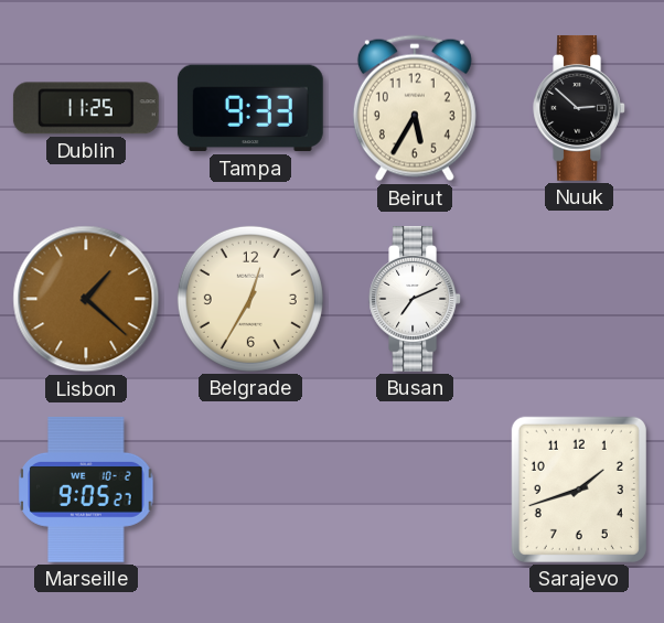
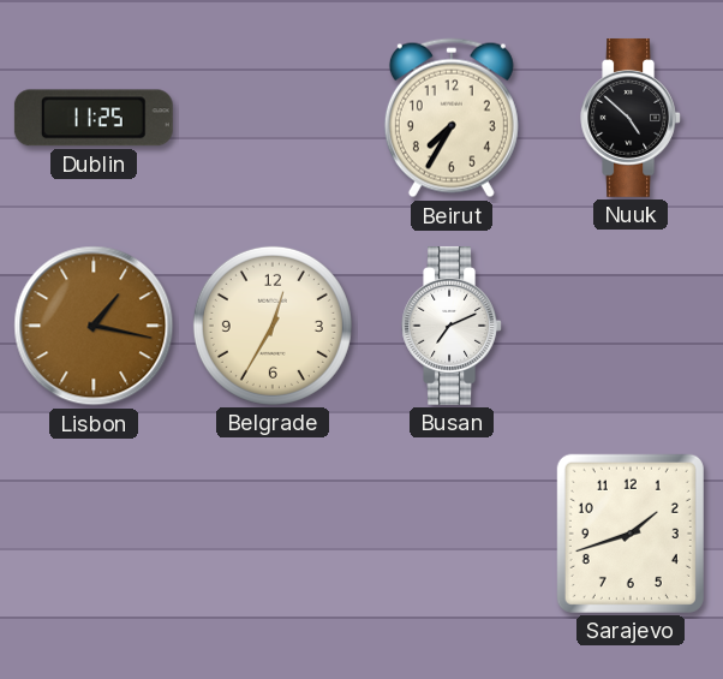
Tampa: 9:33 -> none
Beirut: 5:35 -> 7:35
Nuuk: 2:52 -> 4:52
Lisbon: 1:22 -> 1:17
Marseille: 9:05 -> none
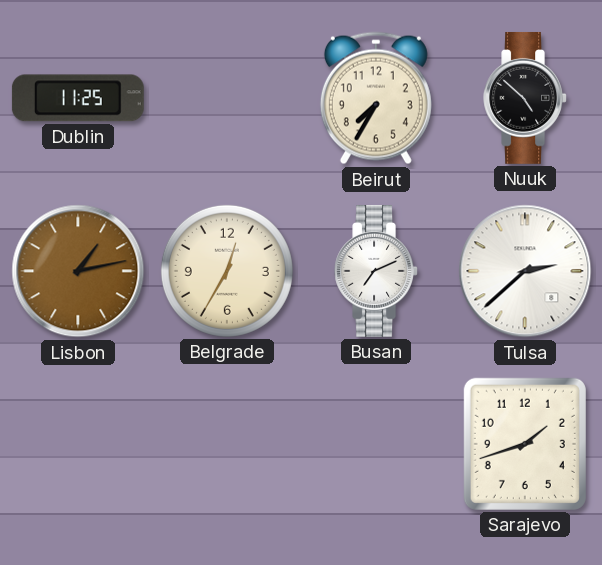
Lisbon: 1:17 -> 1:13
Tulsa: none -> 2:38
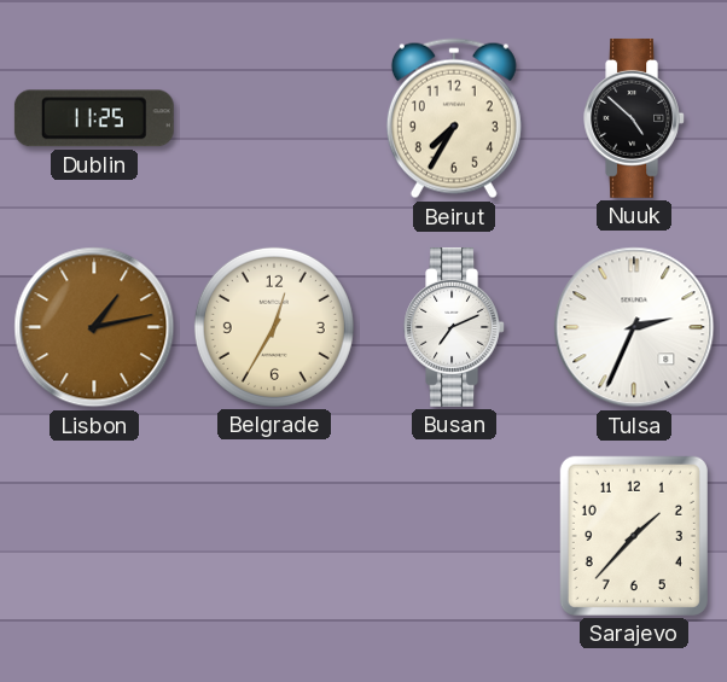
Tulsa: 2:38 -> 2:34
Sarajevo: 1:42 -> 1:37
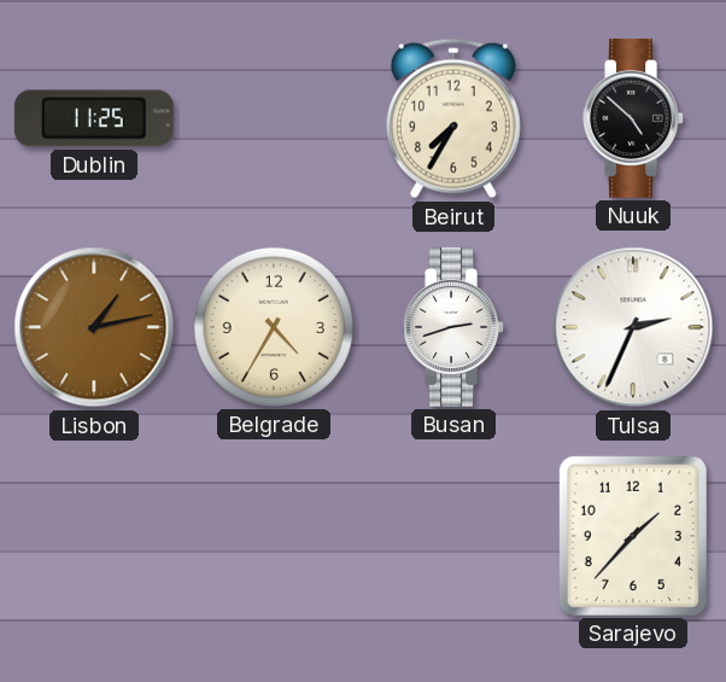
Belgrade: 12:35 -> 4:35
Busan: 7:11 -> 2:42
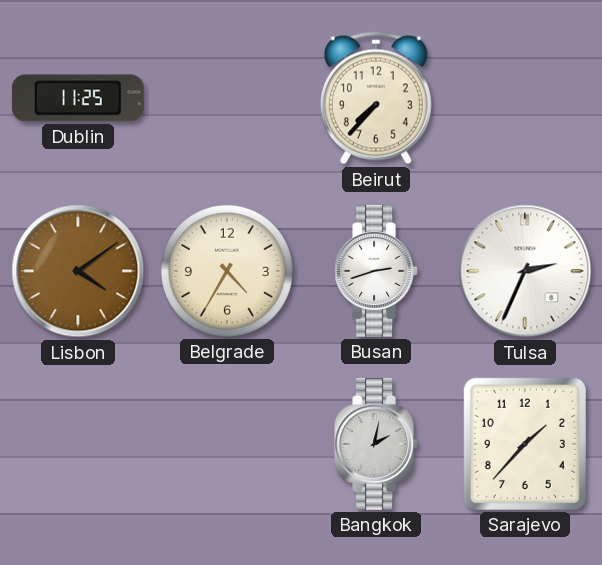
Beirut: 7:35 -> 7:37
Nuuk: 4:52 -> none
Lisbon: 1:13 -> 4:09
Bangkok: none -> 2:02
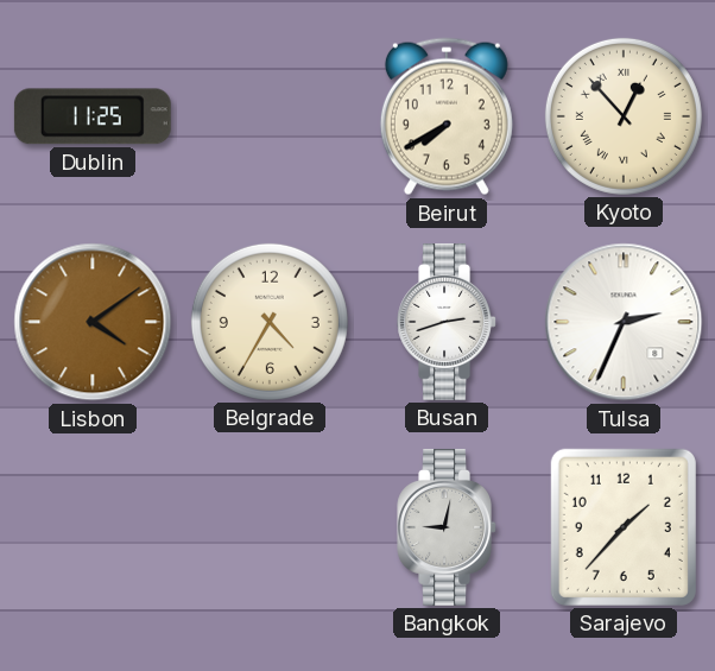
Beirut: 7:37 -> 7:40
Kyoto: none -> 12:53
Bangkok: 2:02 -> 9:02
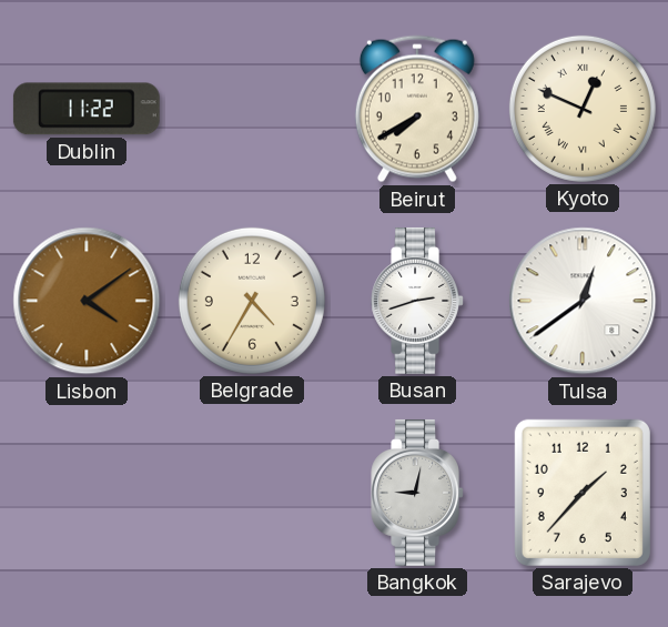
Dublin: 11:25 -> 11:22
Kyoto: 12:53 -> 12:49
Tulsa: 2:34 -> 12:39
